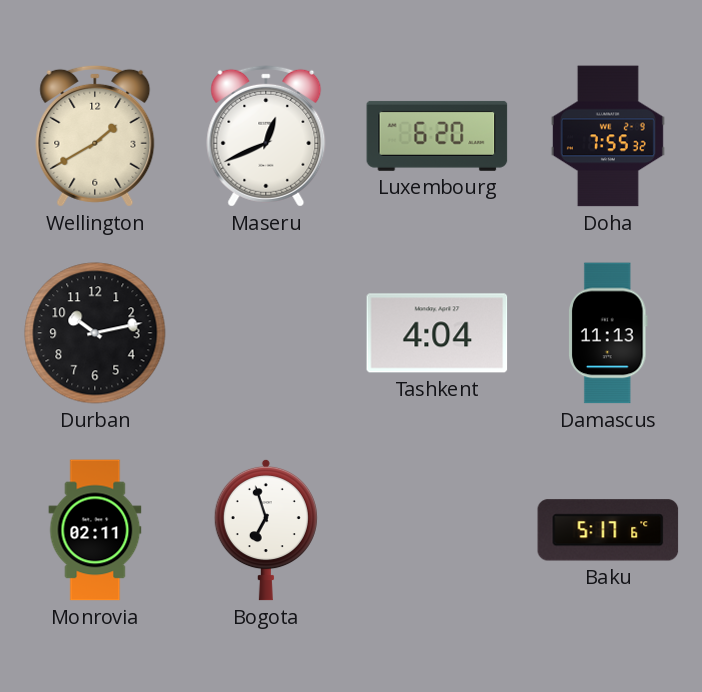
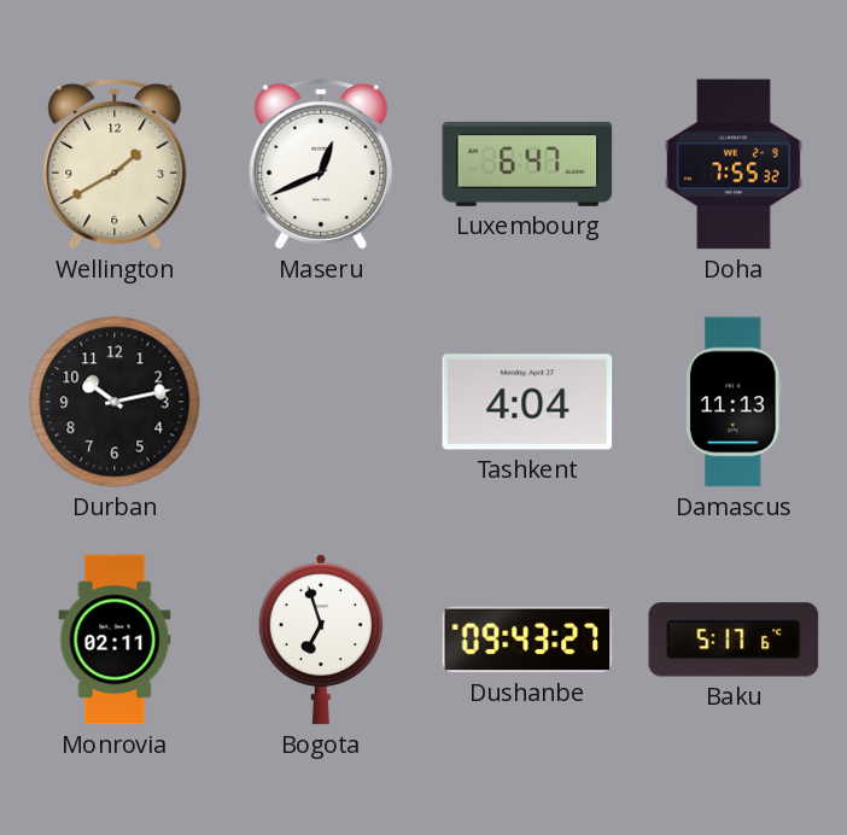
Luxembourg: 6:20 -> 6:47
Dushanbe: none -> 09:43
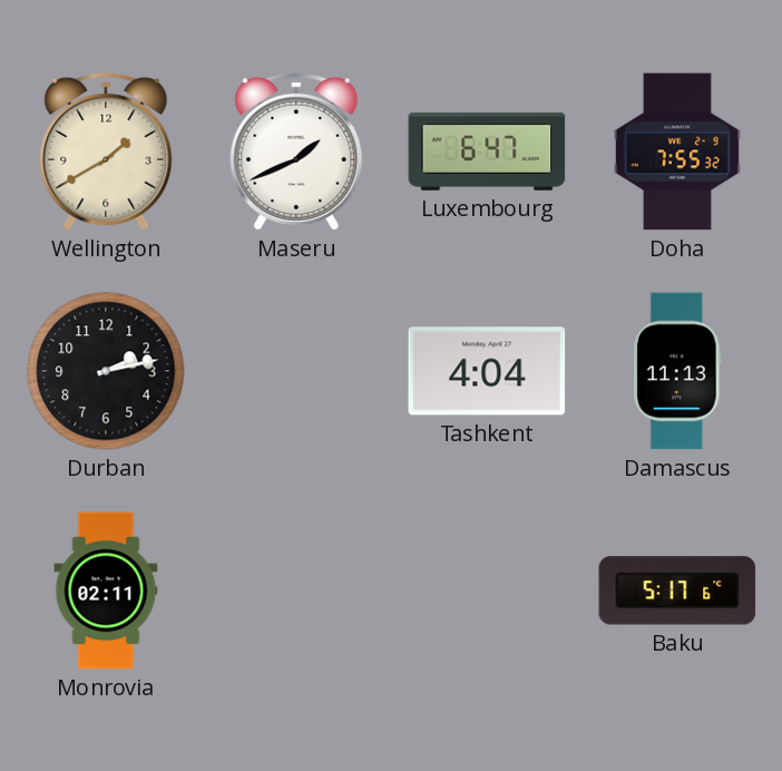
Maseru: 12:41 -> 1:41
Durban: 10:13 -> 2:13
Bogota: 6:57 -> none
Dushanbe: 09:43 -> none
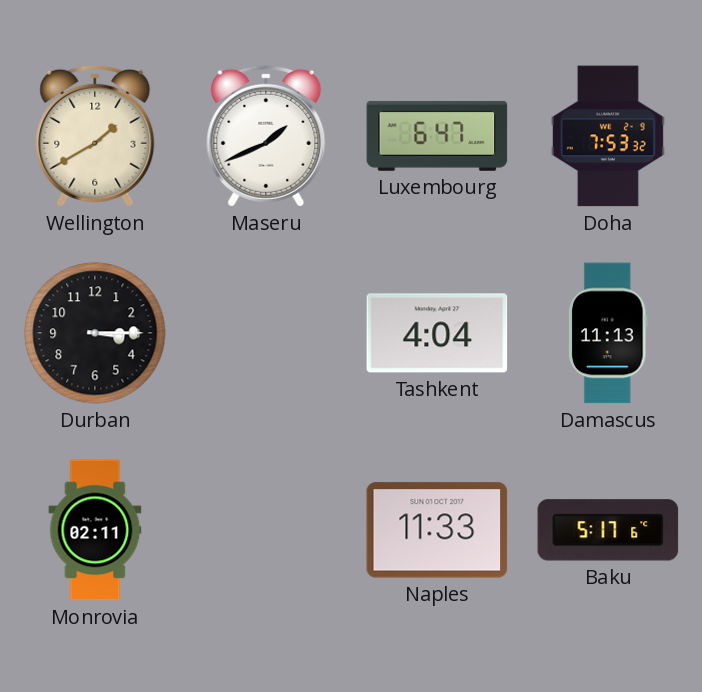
Doha: 7:55 -> 7:53
Durban: 2:13 -> 3:15
Naples: none -> 11:33
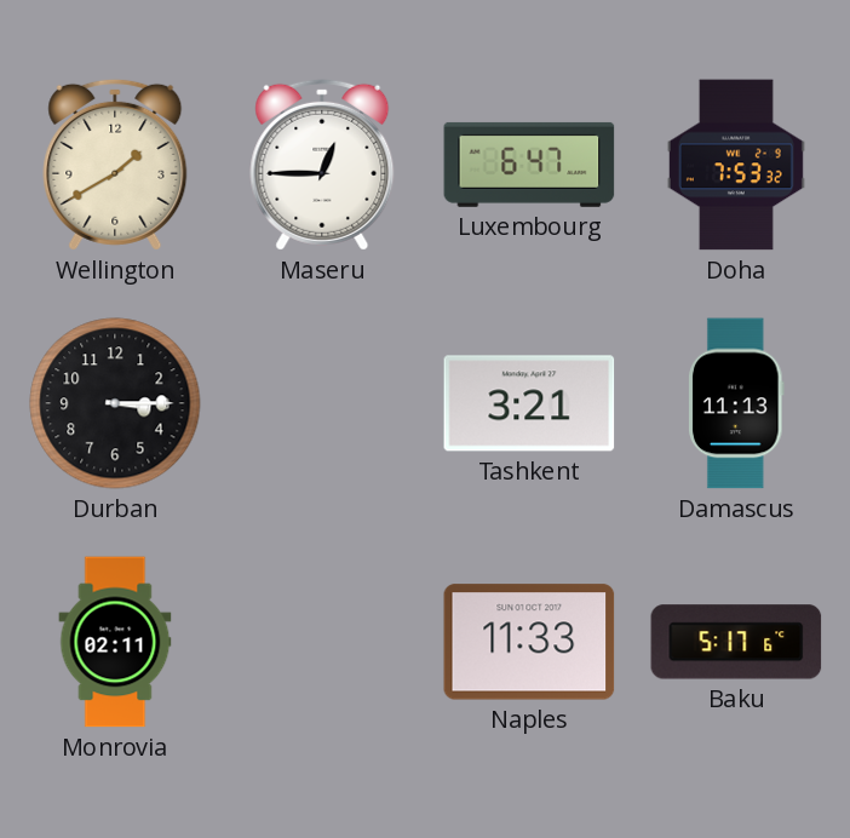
Maseru: 1:41 -> 12:45
Tashkent: 4:04 -> 3:21
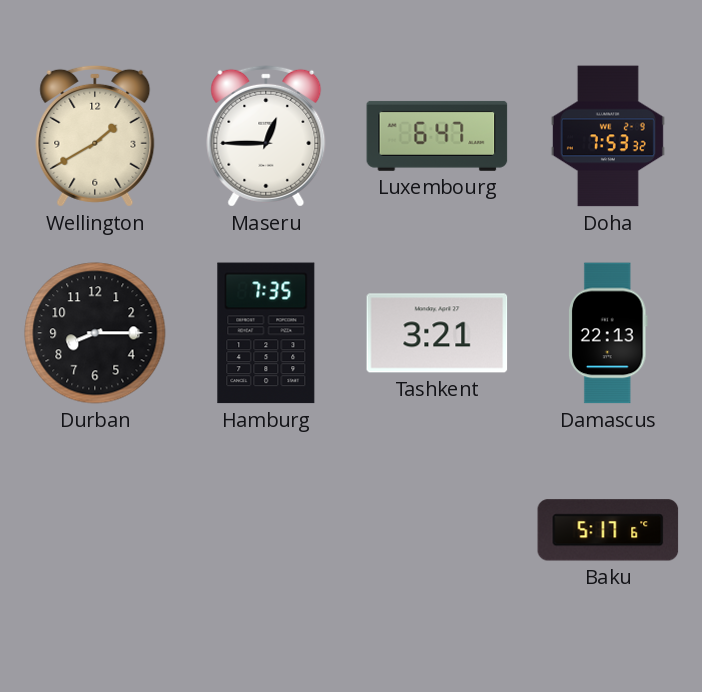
Durban: 3:15 -> 8:15
Hamburg: none -> 7:35
Damascus: 11:13 -> 22:13
Monrovia: 02:11 -> none
Naples: 11:33 -> none
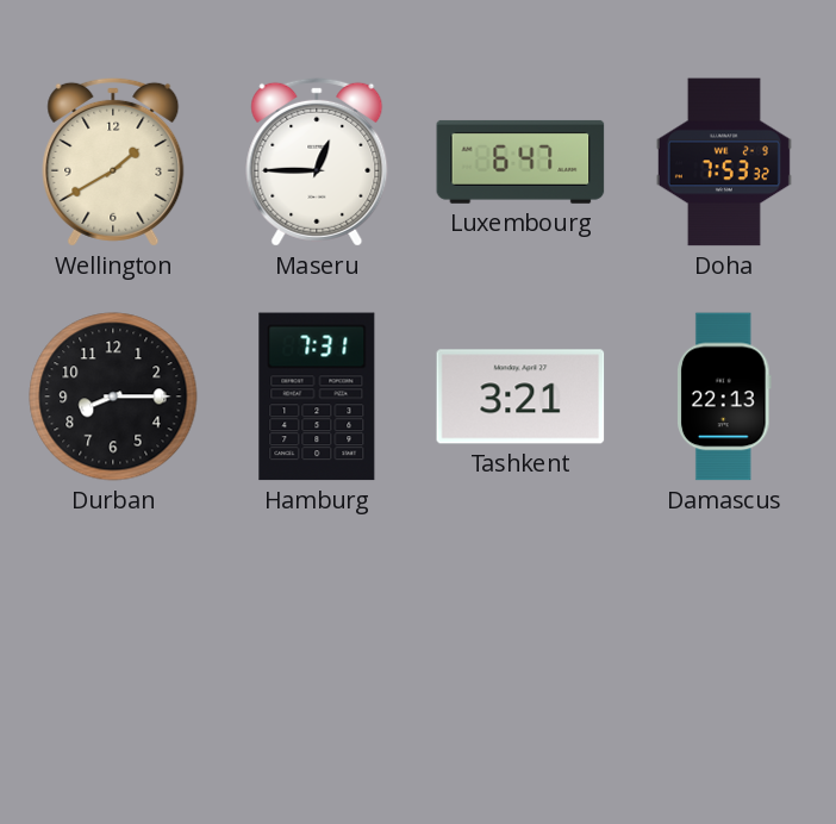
Hamburg: 7:35 -> 7:31
Baku: 5:17 -> none
